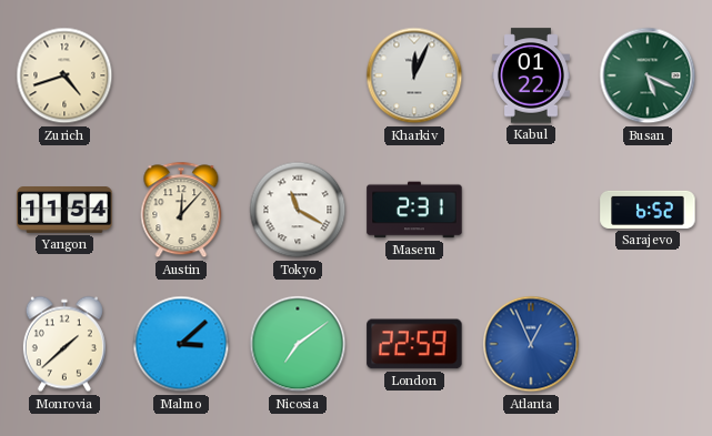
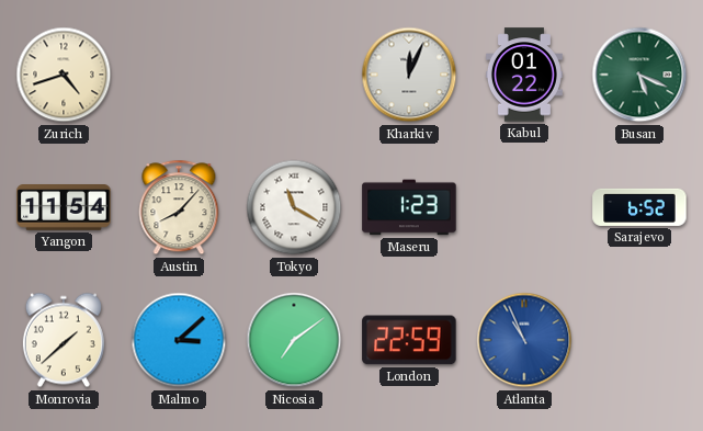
Austin: 12:07 -> 8:07
Maseru: 2:31 -> 1:23
Atlanta: 12:56 -> 10:56
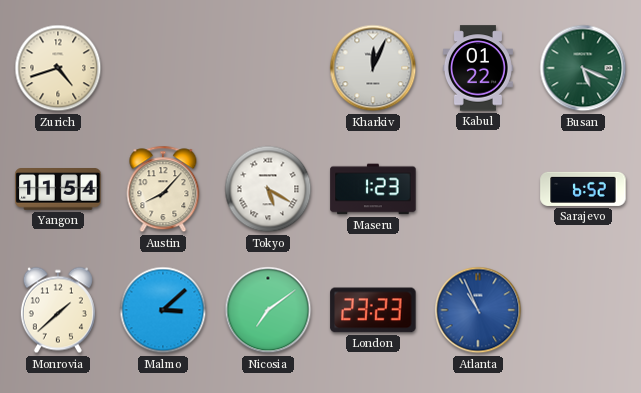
Tokyo: 11:20 -> 5:20
London: 22:59 -> 23:23
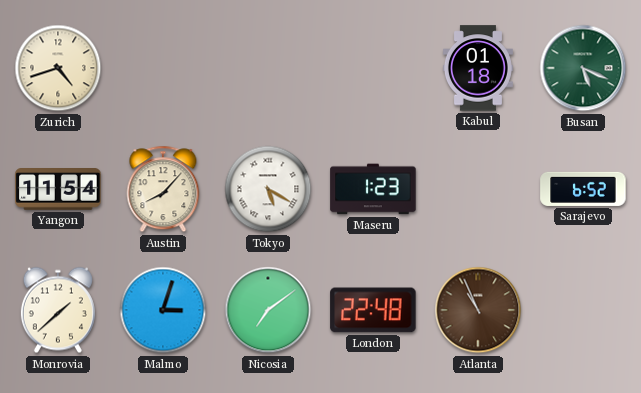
Kharkiv: 12:04 -> none
Kabul: 01:22 -> 01:18
Malmo: 3:08 -> 3:03
London: 23:23 -> 22:48
Atlanta dial: blue -> brown
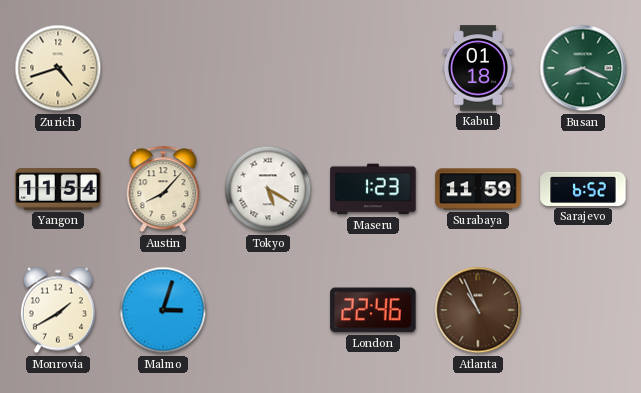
Busan: 5:19 -> 8:19
Surabaya: none -> 11:59
Monrovia: 1:38 -> 1:40
Nicosia: 7:09 -> none
London: 22:48 -> 22:46
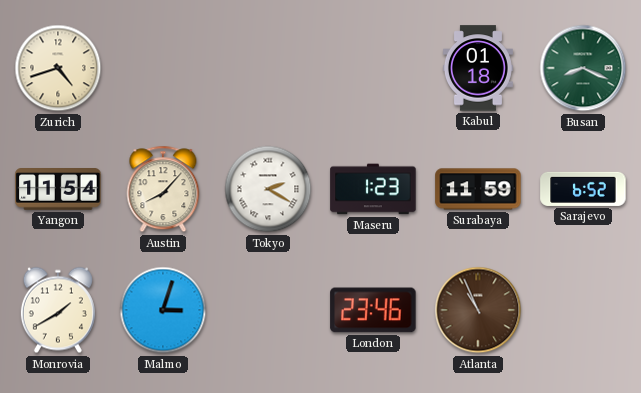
Tokyo: 5:20 -> 2:20
London: 22:46 -> 23:46
